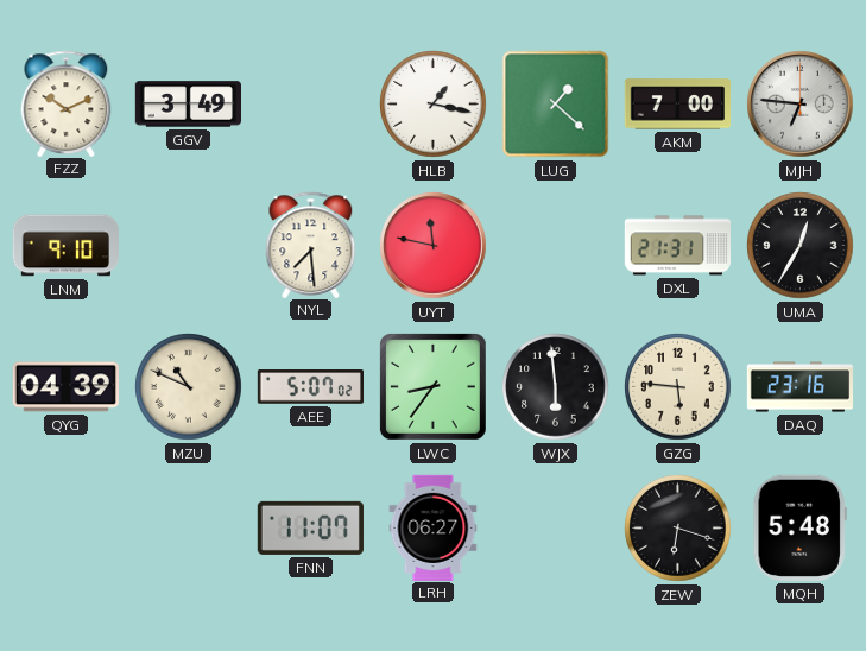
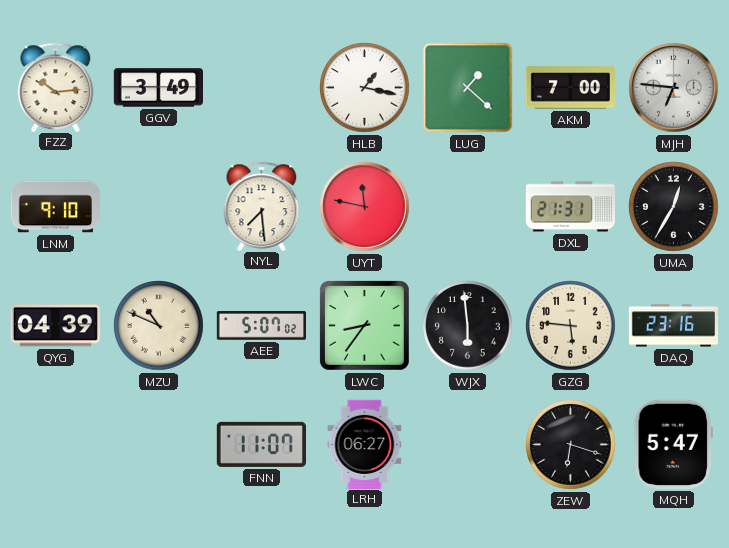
FZZ: 10:11 -> 10:14
MQH: 5:48 -> 5:47
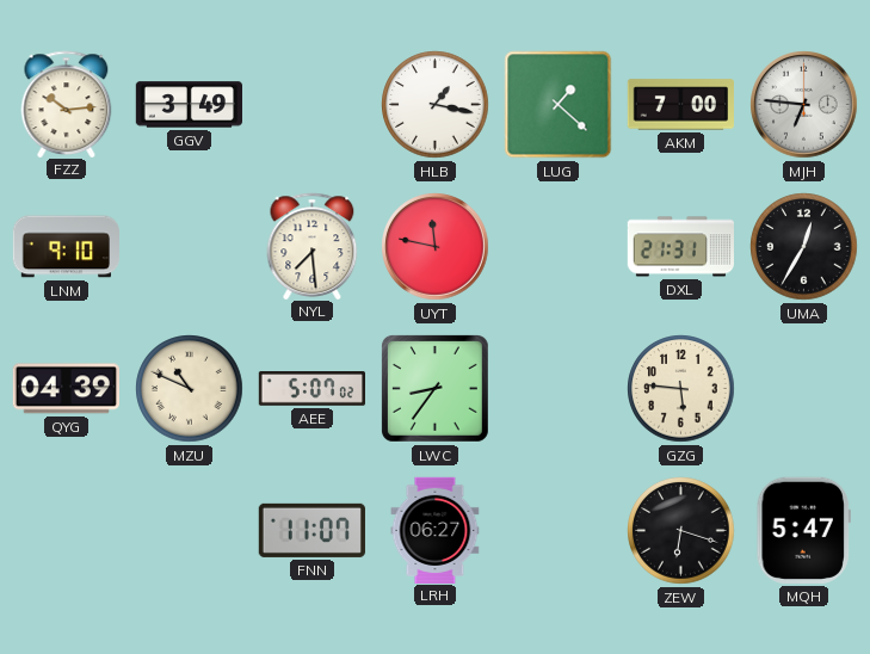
WJX: 5:59 -> none
DAQ: 23:16 -> none
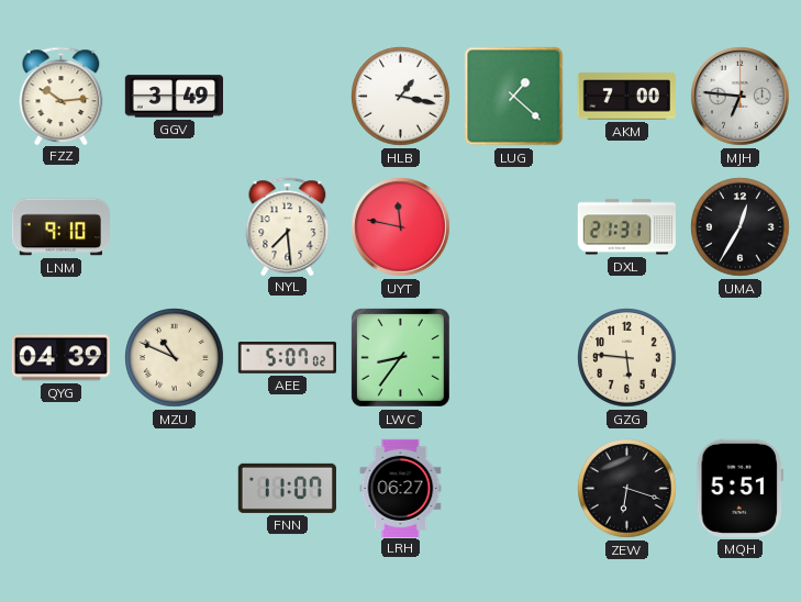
MQH: 5:47 -> 5:51
